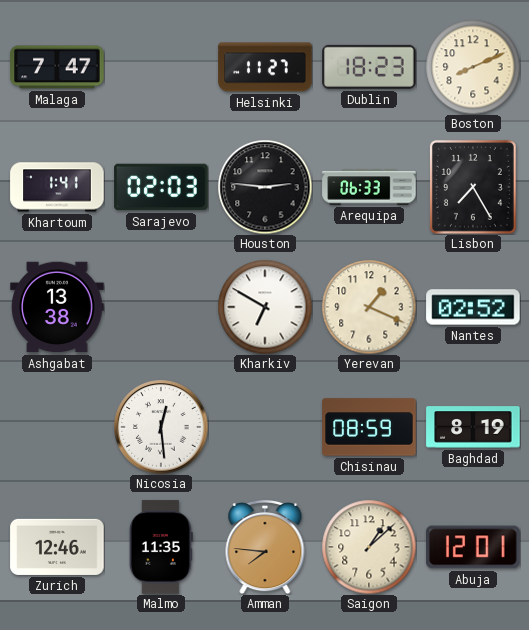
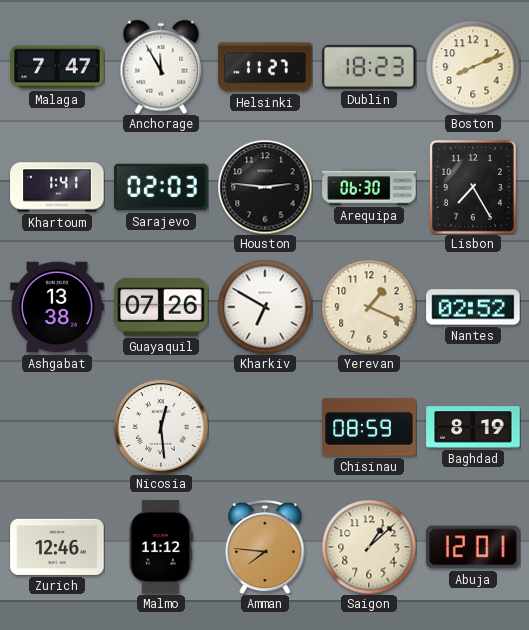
Anchorage: none -> 11:55
Arequipa: 06:33 -> 06:30
Guayaquil: none -> 07:26
Malmo: 11:35 -> 11:12
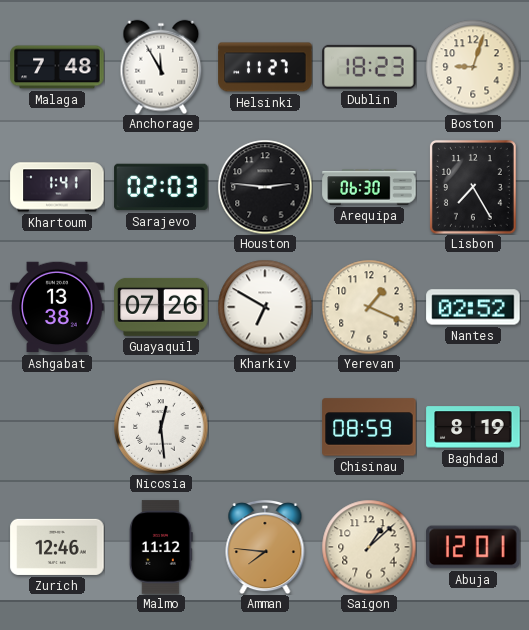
Malaga: 7:47 -> 7:48
Boston: 8:11 -> 9:03
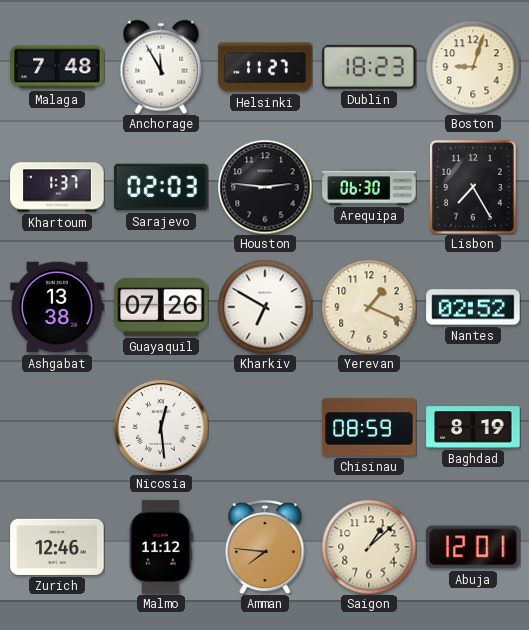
Khartoum: 1:41 -> 1:37
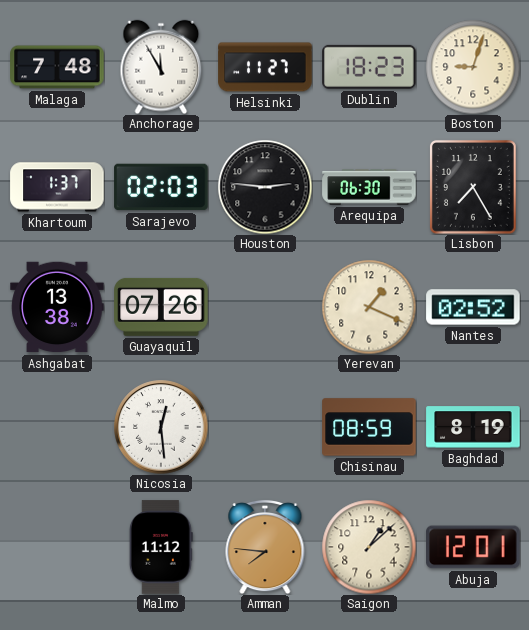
Kharkiv: 6:50 -> none
Zurich: 12:46 -> none
